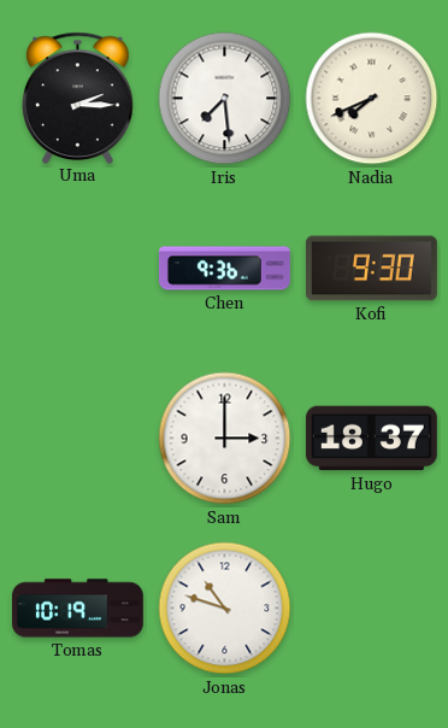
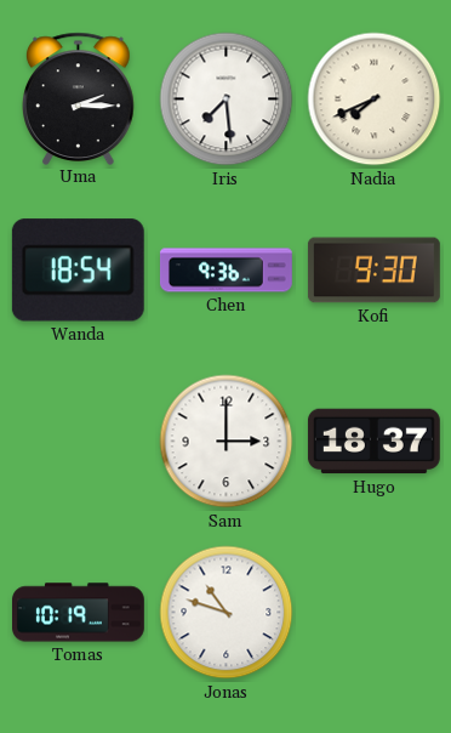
Wanda: none -> 18:54
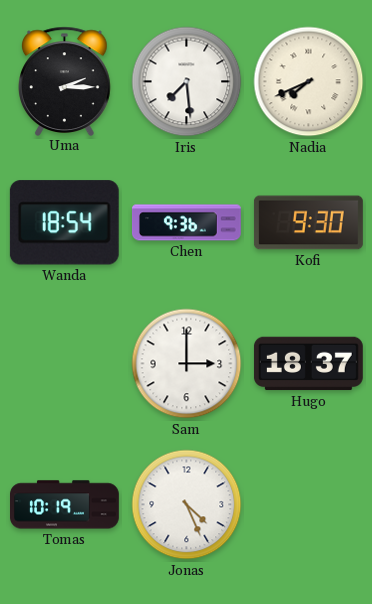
Jonas: 10:48 -> 4:26
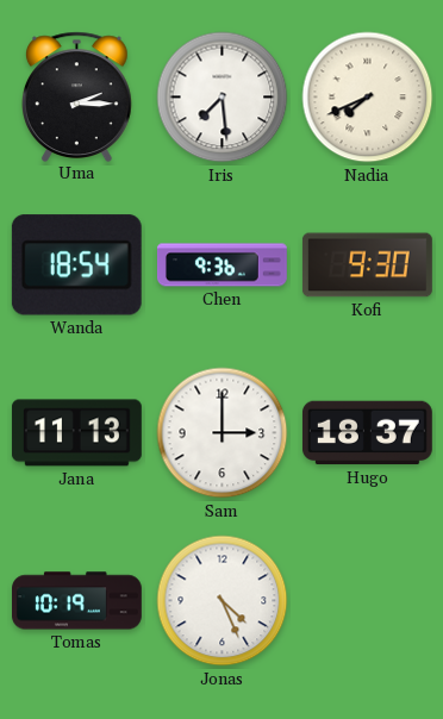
Jana: none -> 11:13
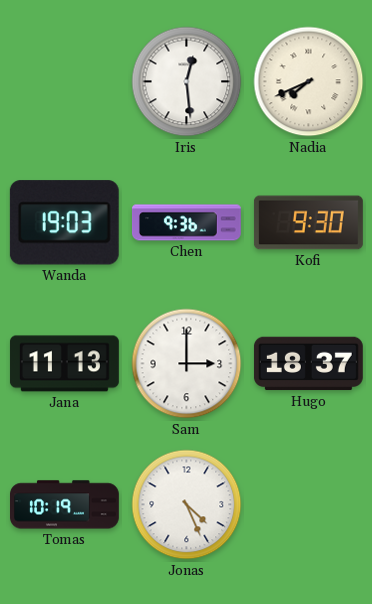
Uma: 2:15 -> none
Iris: 7:29 -> 12:29
Wanda: 18:54 -> 19:03
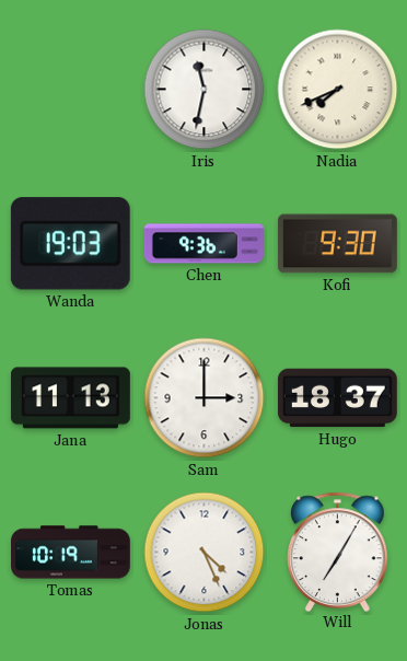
Iris: 12:29 -> 11:32
Will: none -> 7:05
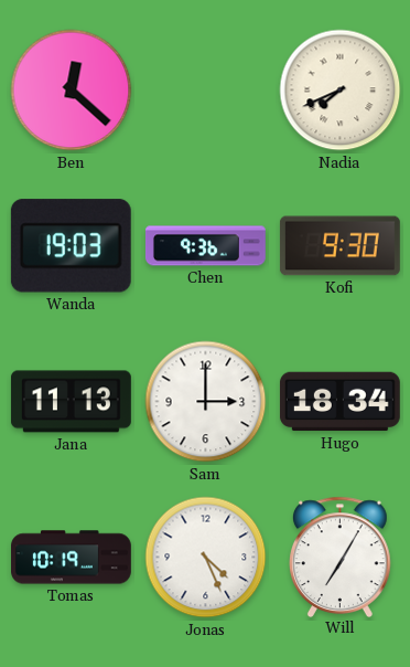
Ben: none -> 12:22
Iris: 11:32 -> none
Hugo: 18:37 -> 18:34
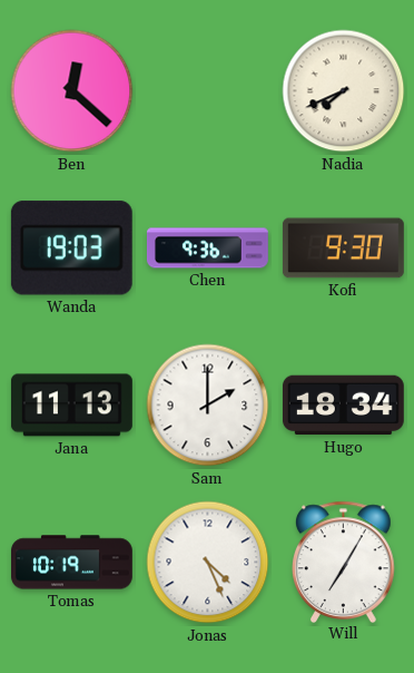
Sam: 3:00 -> 2:00
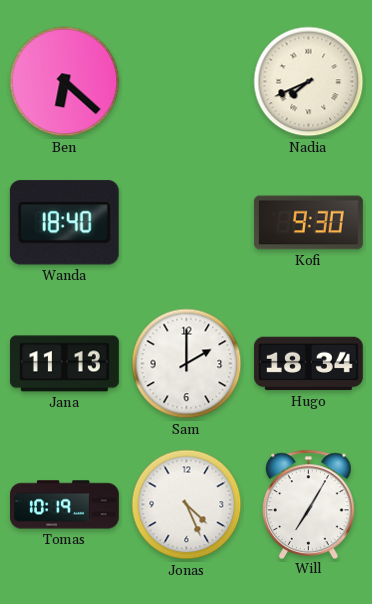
Ben: 12:22 -> 6:22
Wanda: 19:03 -> 18:40
Chen: 9:36 -> none
